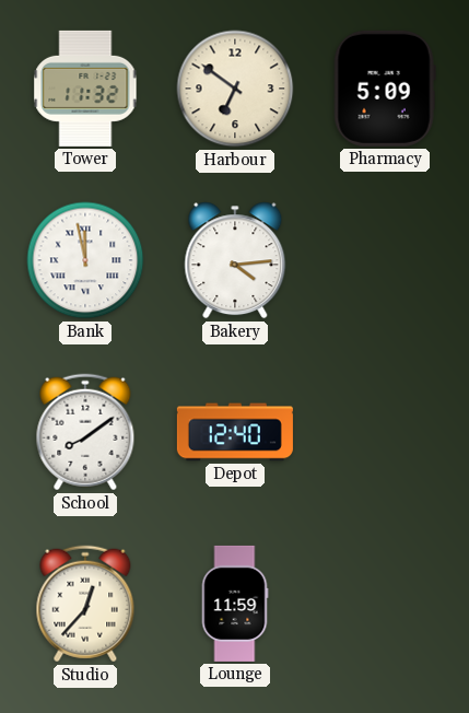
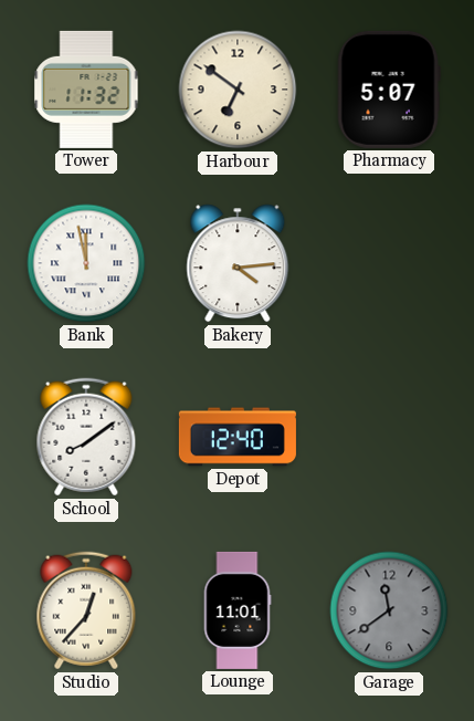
Pharmacy: 5:09 -> 5:07
Lounge: 11:59 -> 11:01
Garage: none -> 11:39
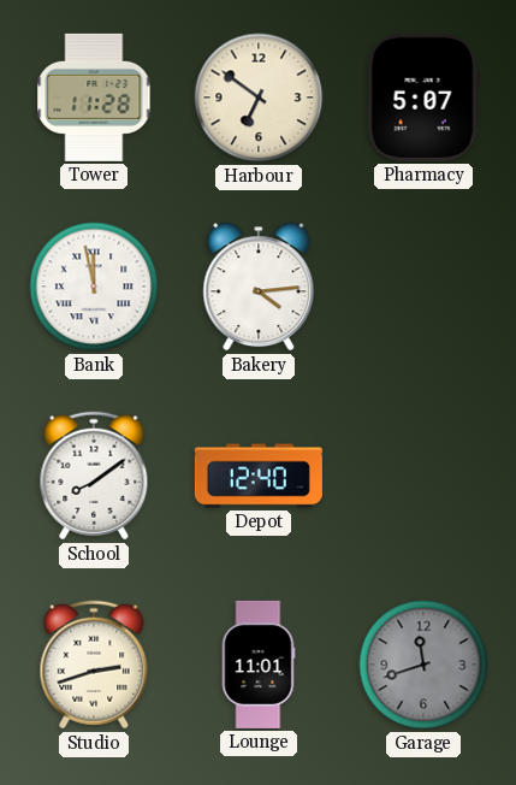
Tower: 11:32 -> 11:28
Studio: 12:37 -> 2:42
Garage: 11:39 -> 11:42
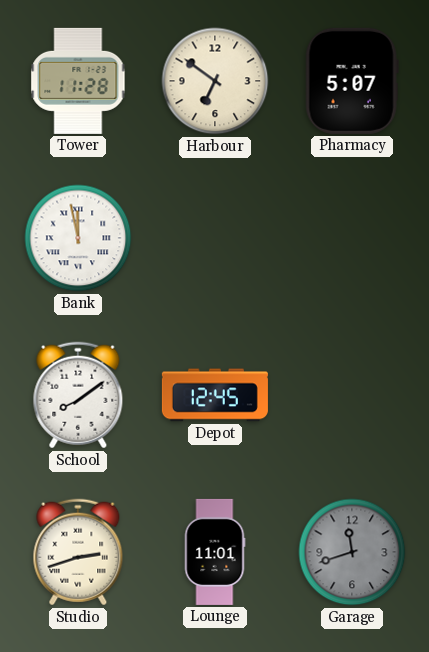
Bakery: 4:14 -> none
Depot: 12:40 -> 12:45
